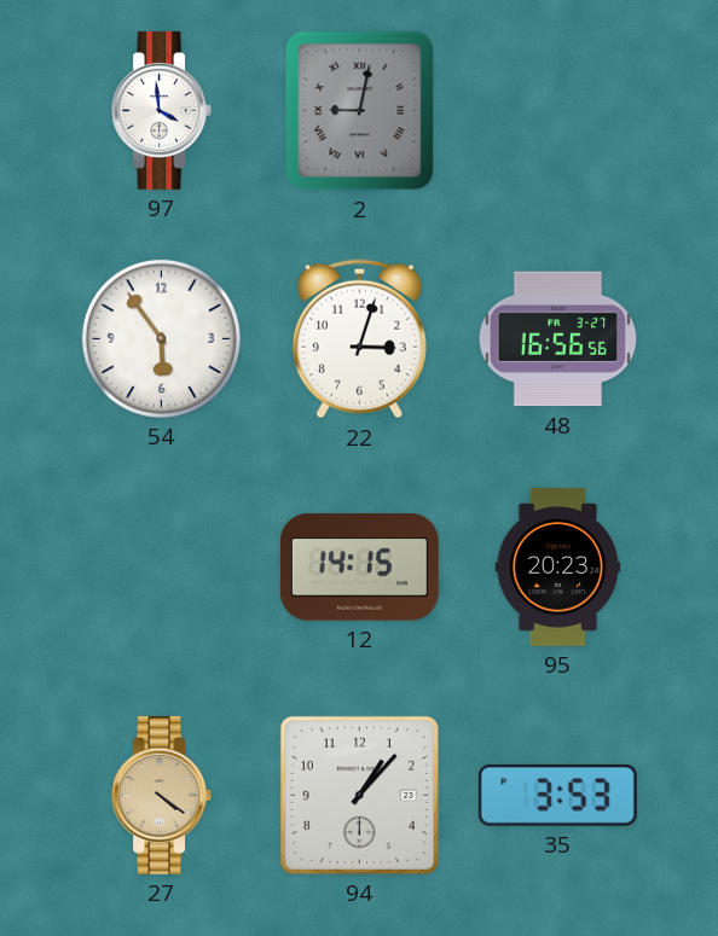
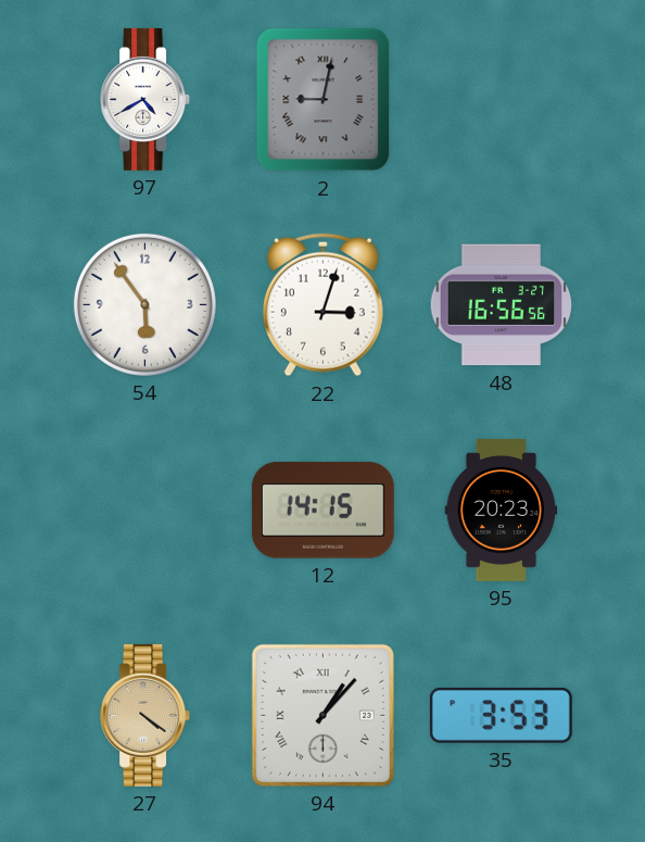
97: 3:59 -> 4:40
94 numerals: Arabic -> Roman
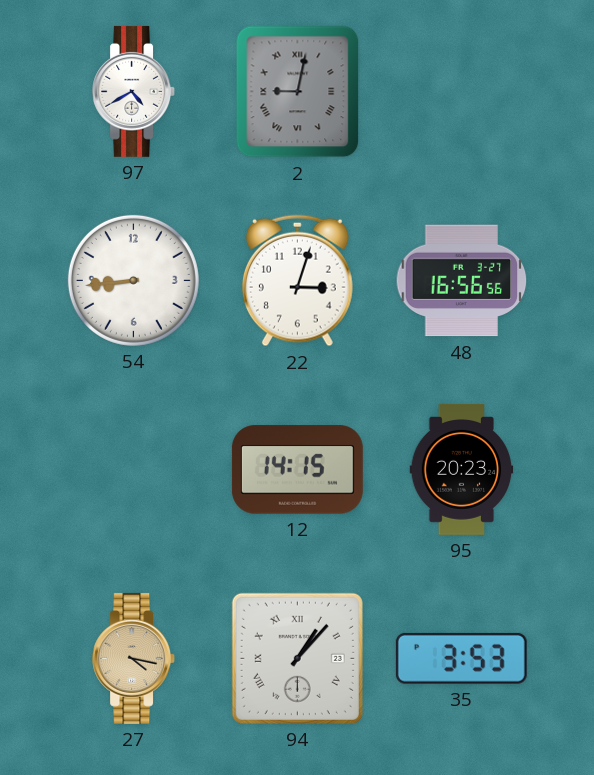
54: 5:54 -> 8:44
27: 4:21 -> 4:17
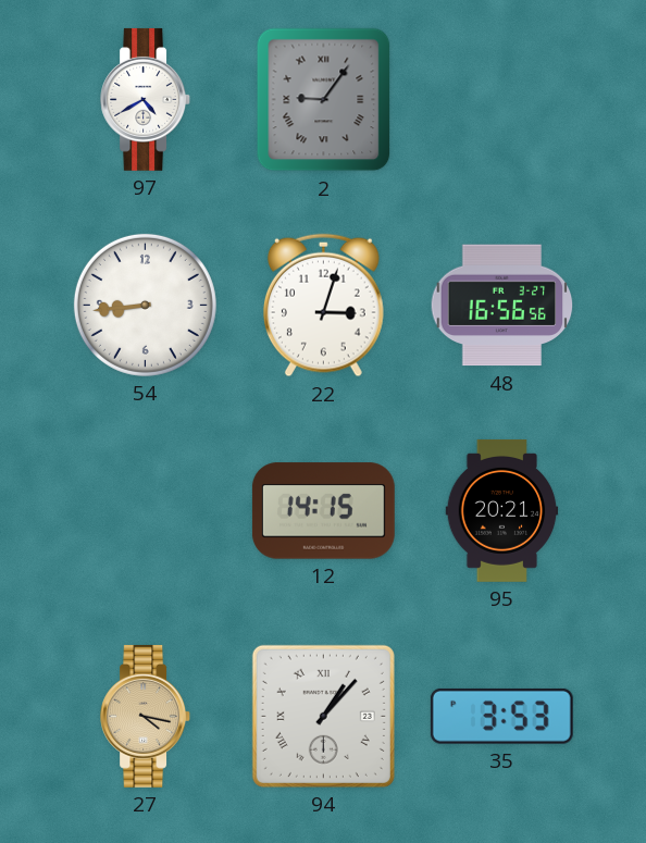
2: 9:02 -> 9:06
95: 20:23 -> 20:21
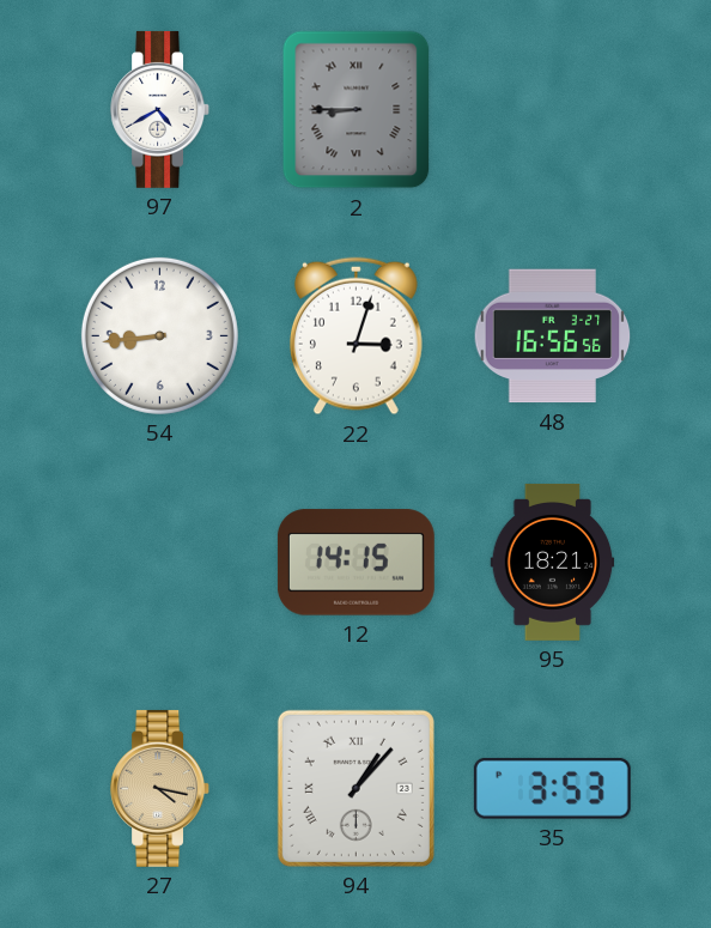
2: 9:06 -> 8:45
95: 20:21 -> 18:21
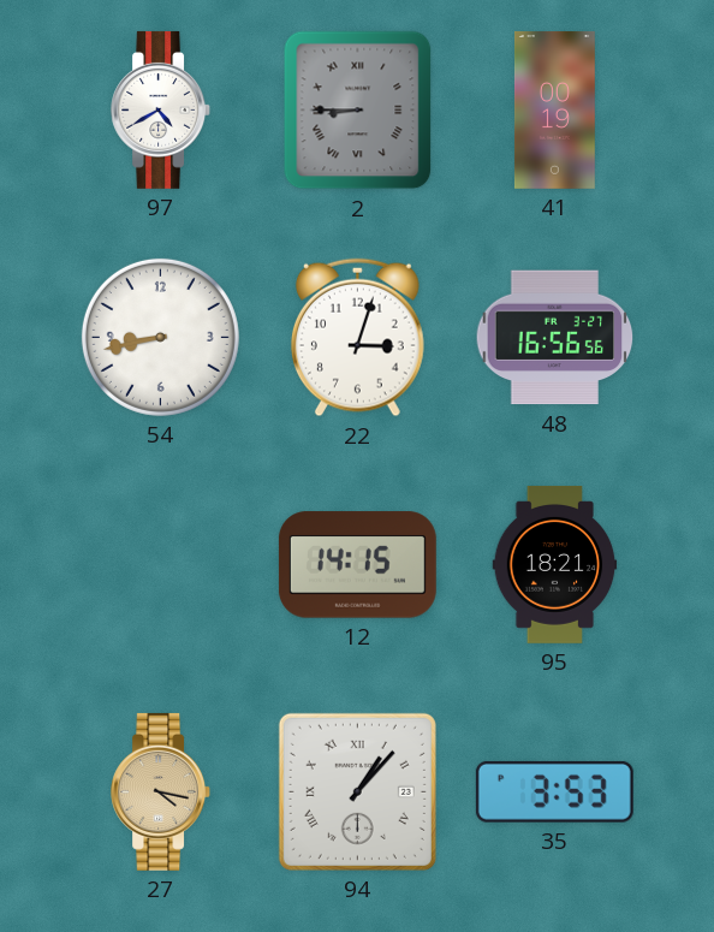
41: none -> 00:19
54: 8:44 -> 8:43
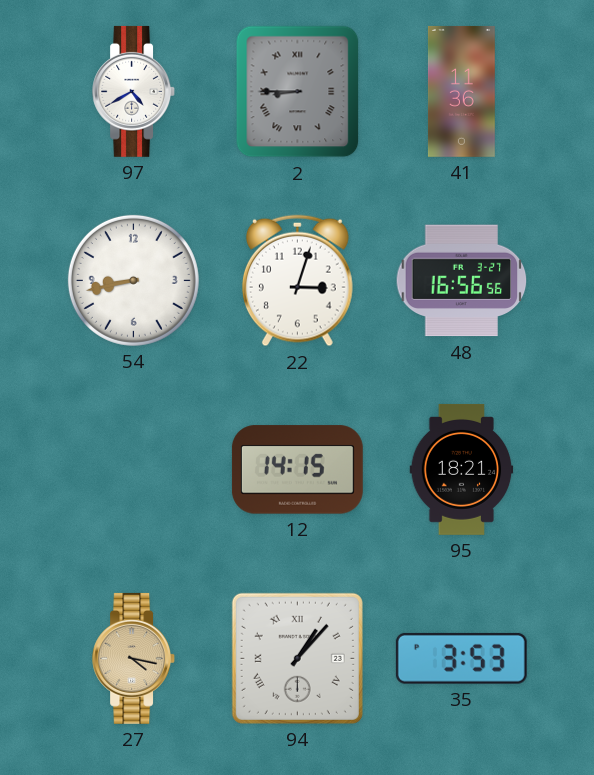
41: 00:19 -> 11:36
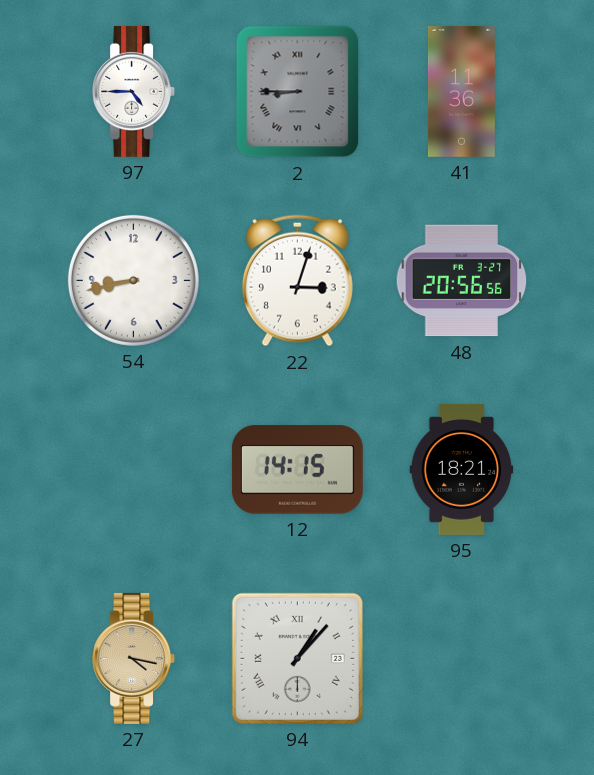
97: 4:40 -> 4:45
48: 16:56 -> 20:56
35: 3:53 -> none
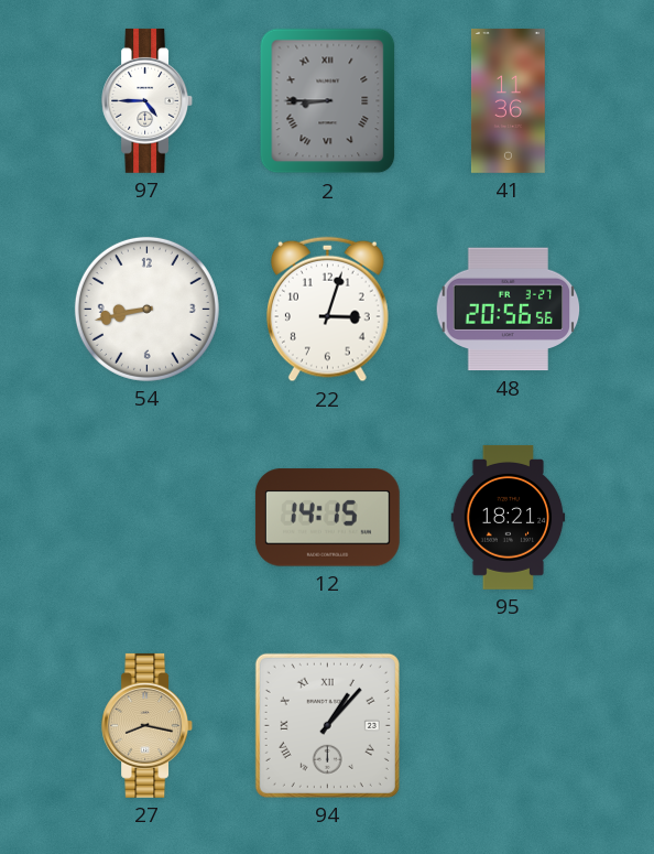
27: 4:17 -> 8:17
